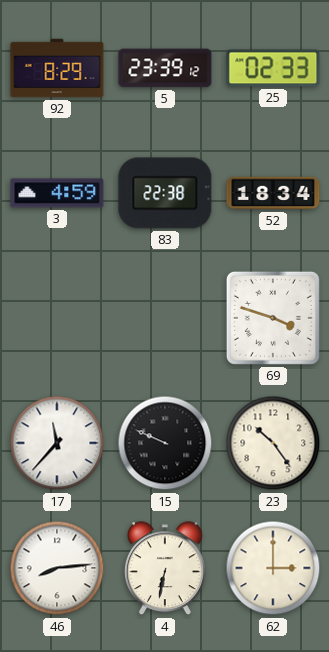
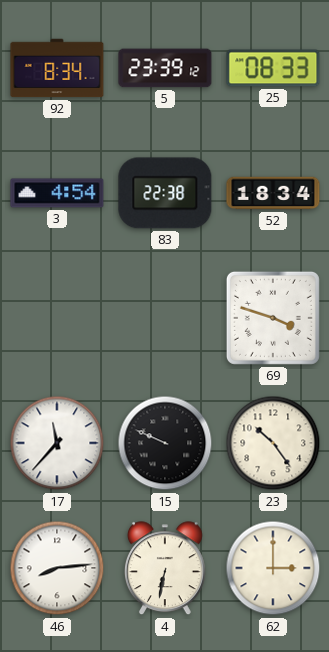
92: 8:29 -> 8:34
25: 02:33 -> 08:33
3: 4:59 -> 4:54
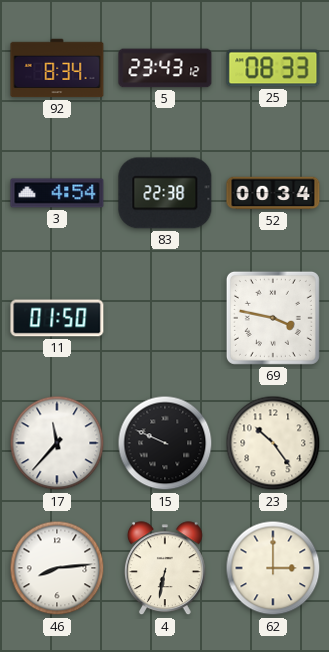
5: 23:39 -> 23:43
52: 18:34 -> 00:34
11: none -> 01:50
69: 3:48 -> 3:47
